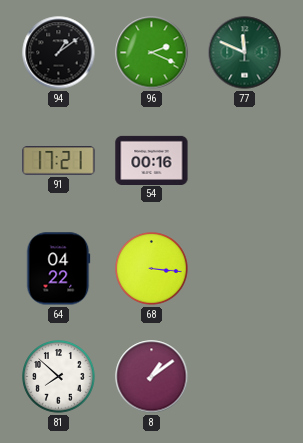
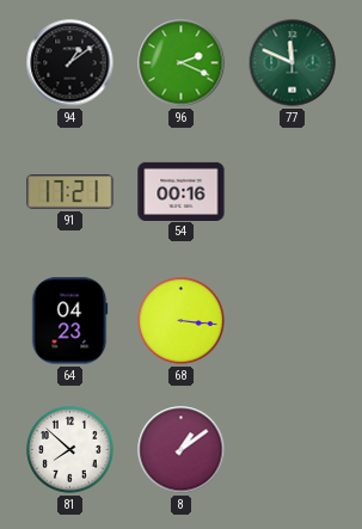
64: 04:22 -> 04:23
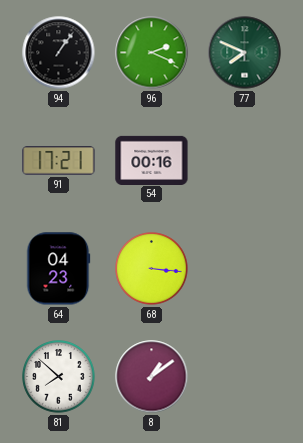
94: 1:09 -> 1:06
77: 11:49 -> 7:49
